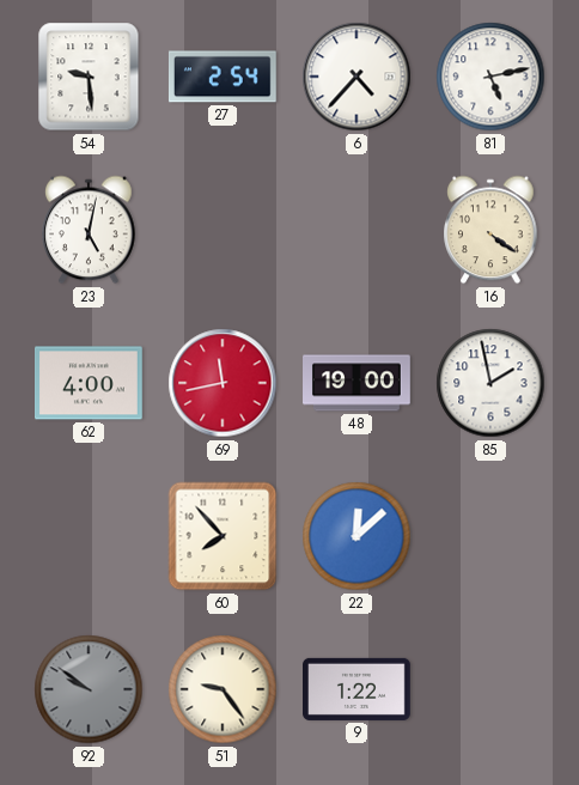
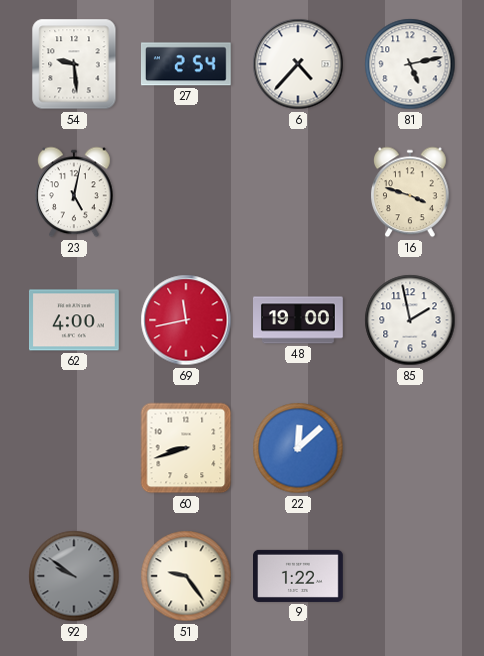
16: 4:21 -> 3:48
60: 7:53 -> 8:42
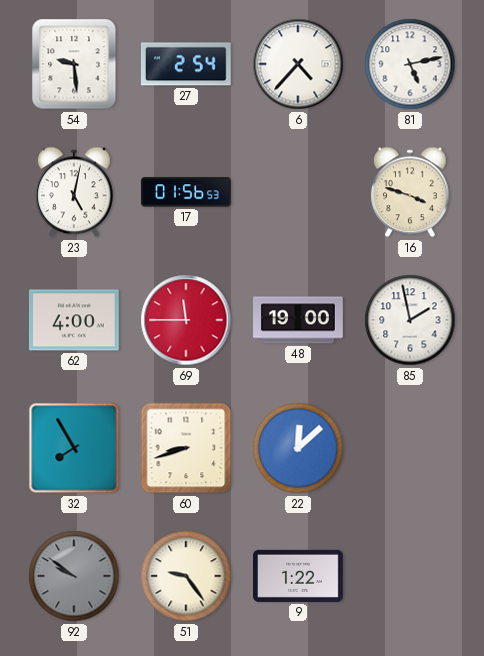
17: none -> 01:56
69: 11:43 -> 11:45
32: none -> 7:55
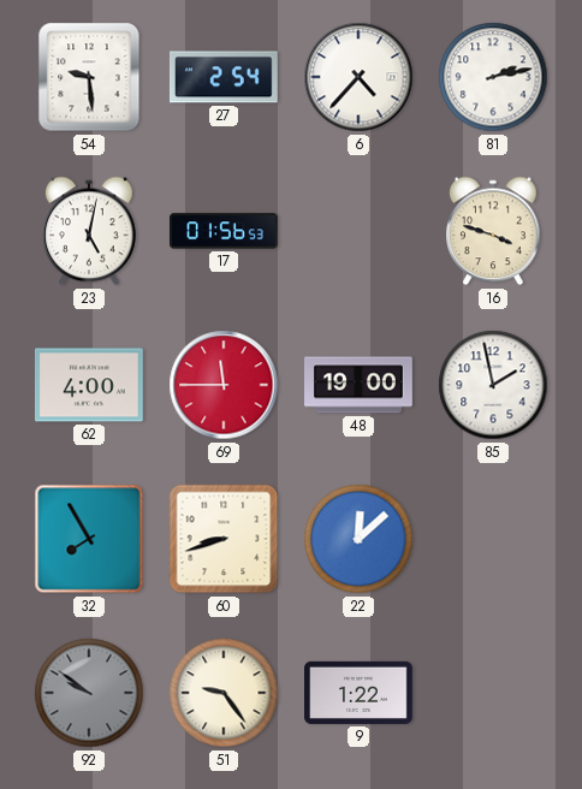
81: 5:13 -> 2:13
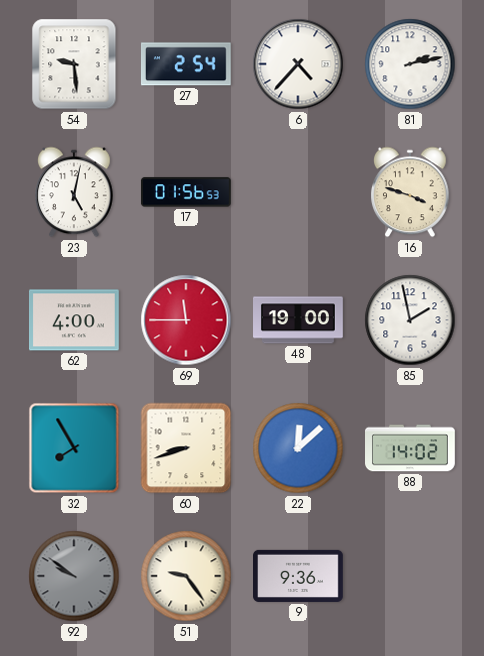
88: none -> 14:02
9: 1:22 -> 9:36
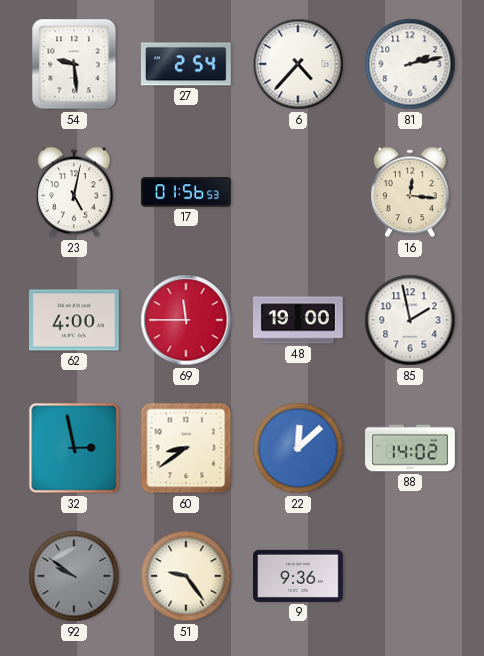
16: 3:48 -> 12:16
32: 7:55 -> 2:58
60: 8:42 -> 8:39
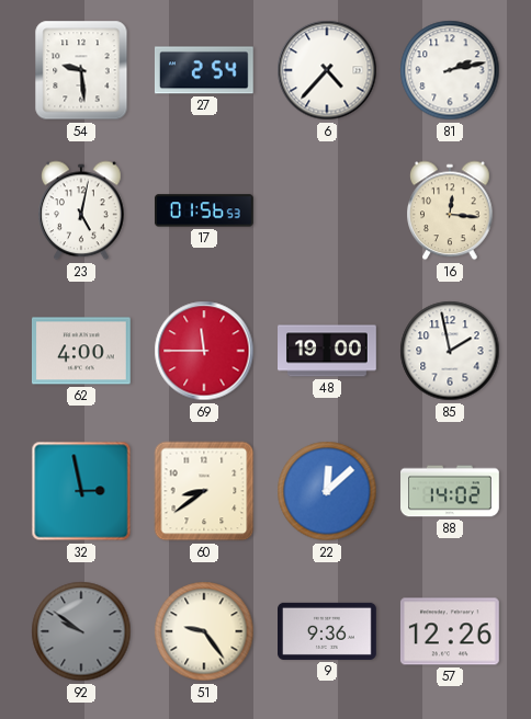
57: none -> 12:26
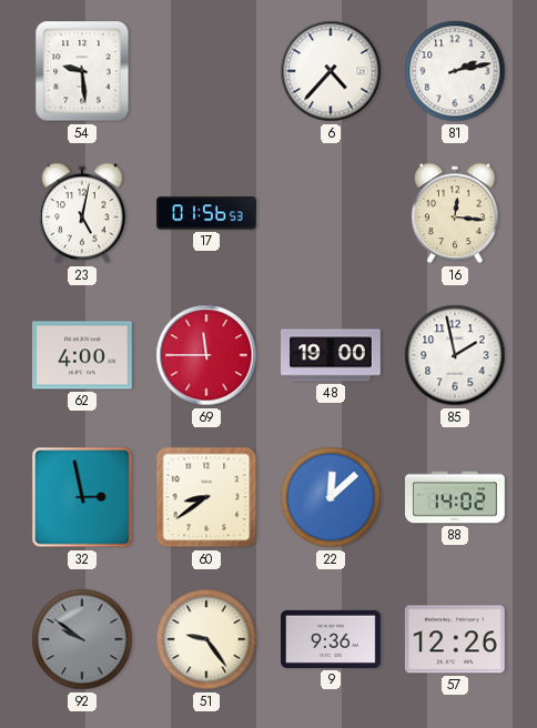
27: 2:54 -> none
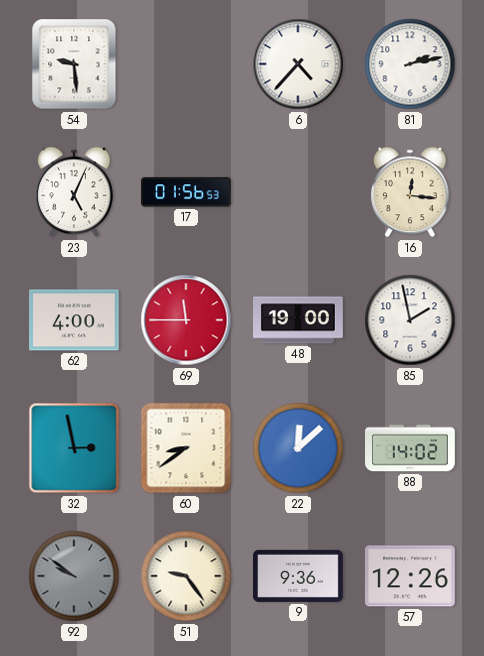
23: 5:02 -> 5:04
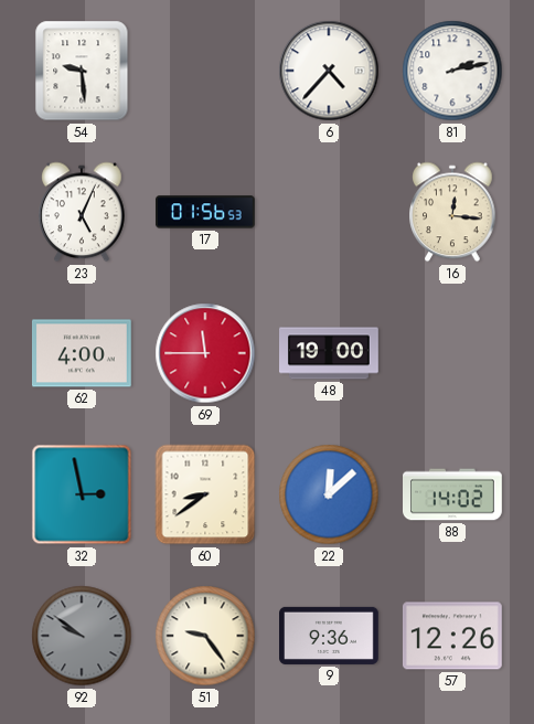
85: 1:58 -> none
